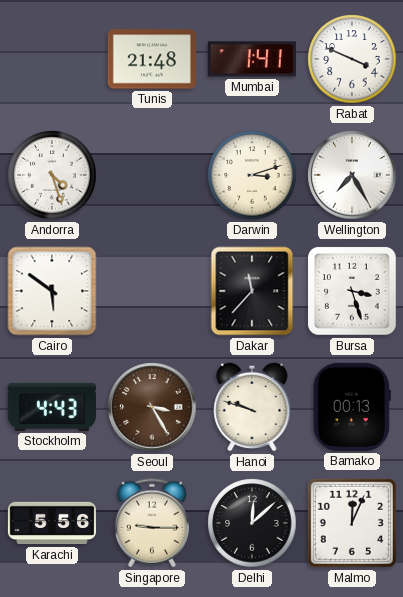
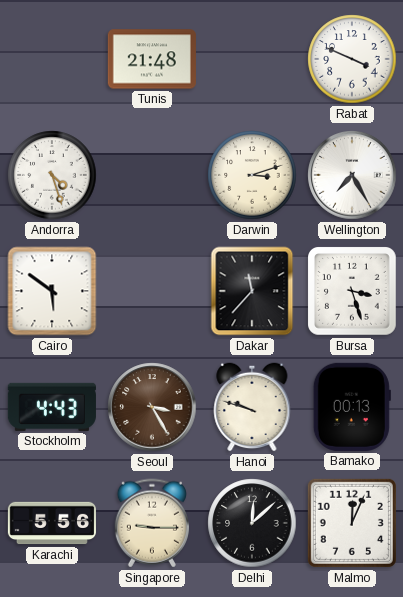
Mumbai: 1:41 -> none
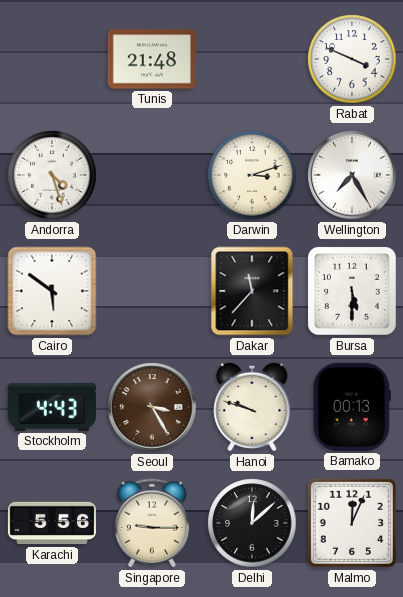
Bursa: 3:27 -> 5:30
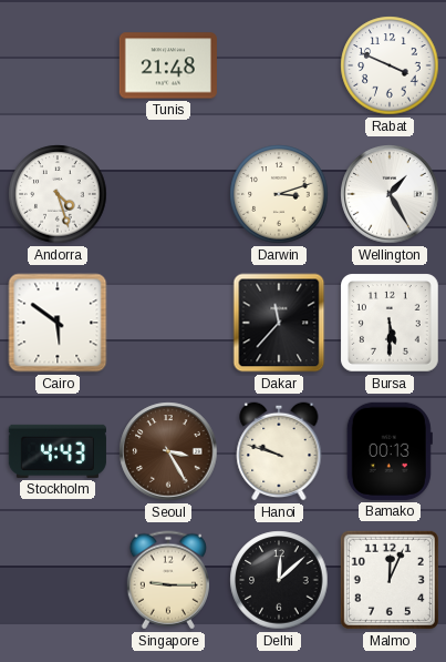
Wellington: 7:25 -> 1:25
Karachi: 5:56 -> none
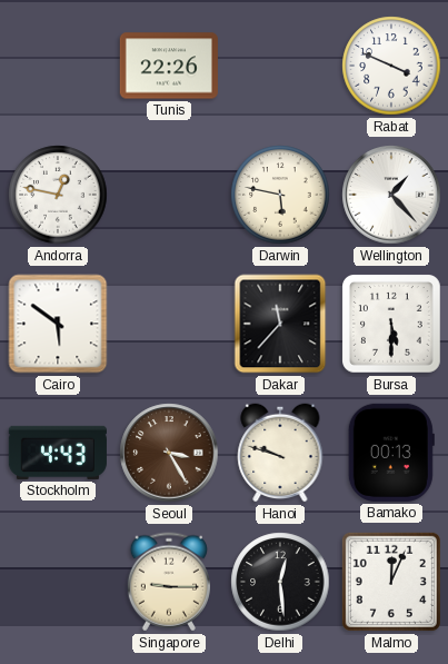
Tunis: 21:48 -> 22:26
Andorra: 4:27 -> 12:47
Darwin: 3:12 -> 5:47
Wellington: 1:25 -> 1:23
Delhi: 12:08 -> 12:29
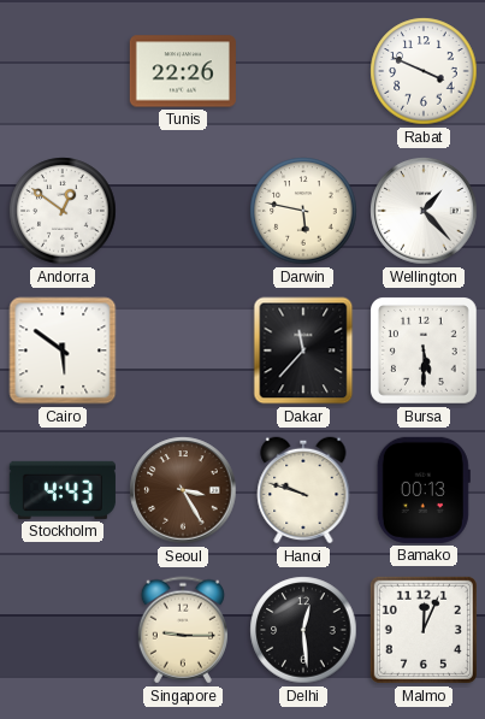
Andorra: 12:47 -> 12:51
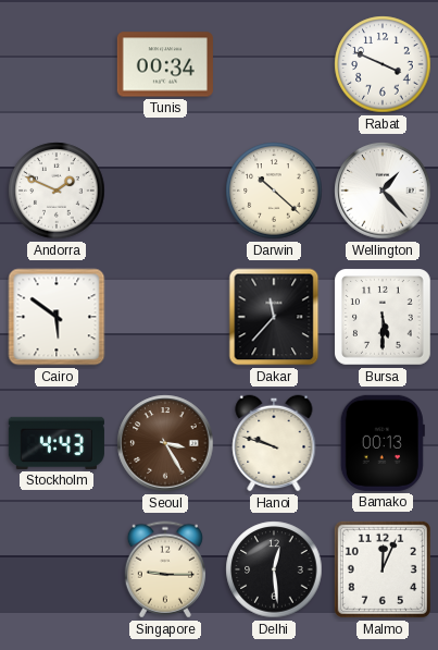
Tunis: 22:26 -> 00:34
Andorra: 12:51 -> 1:49
Darwin: 5:47 -> 10:22
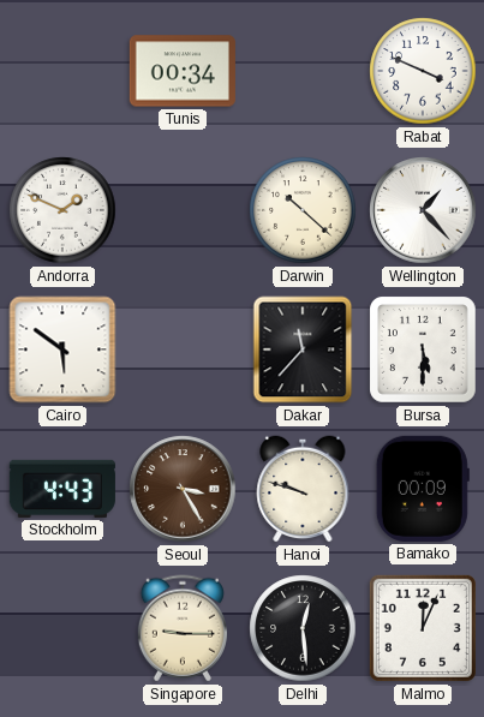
Bamako: 00:13 -> 00:09
